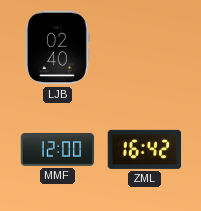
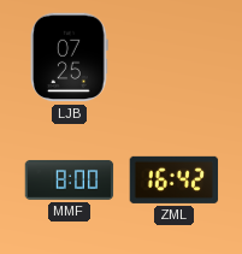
LJB: 02:40 -> 07:25
MMF: 12:00 -> 8:00
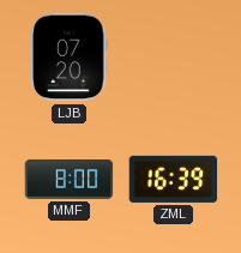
LJB: 07:25 -> 07:20
ZML: 16:42 -> 16:39
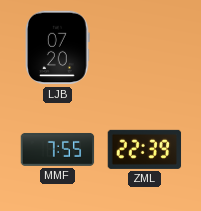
MMF: 8:00 -> 7:55
ZML: 16:39 -> 22:39
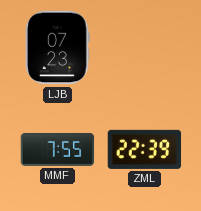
LJB: 07:20 -> 07:23
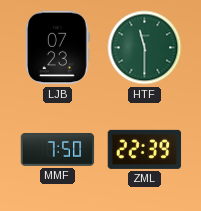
HTF: none -> 11:30
MMF: 7:55 -> 7:50
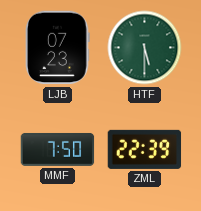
HTF: 11:30 -> 5:30
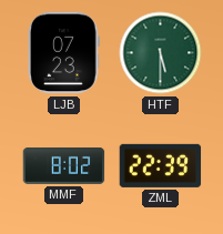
MMF: 7:50 -> 8:02
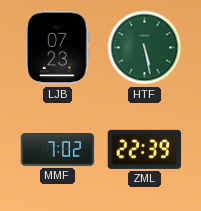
HTF: 5:30 -> 5:28
MMF: 8:02 -> 7:02
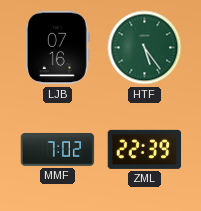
LJB: 07:23 -> 07:16
HTF: 5:28 -> 5:24
